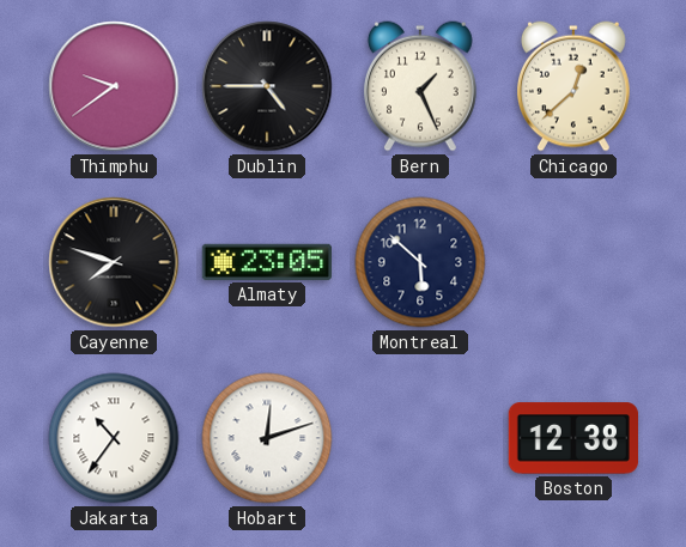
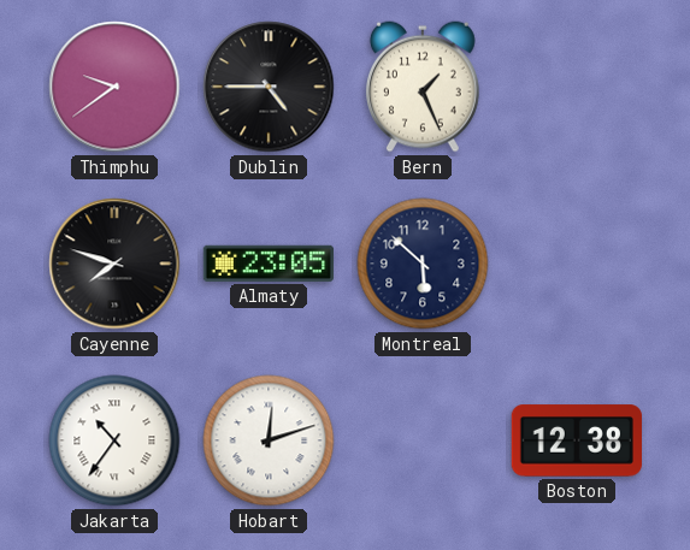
Chicago: 12:38 -> none
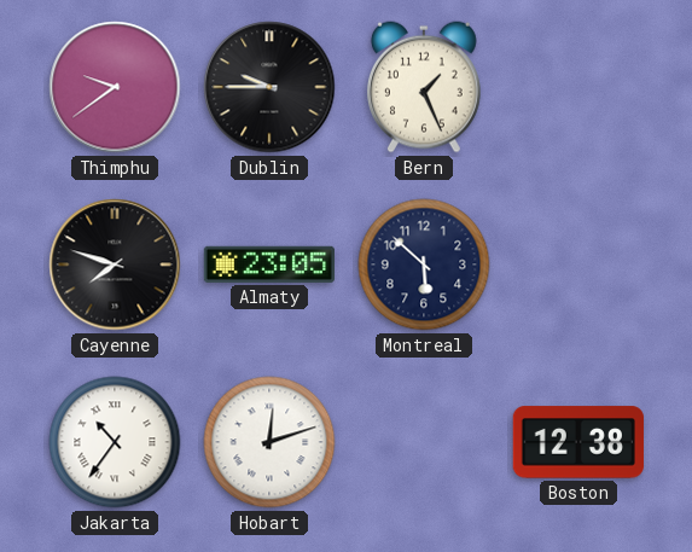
Dublin: 4:45 -> 9:45
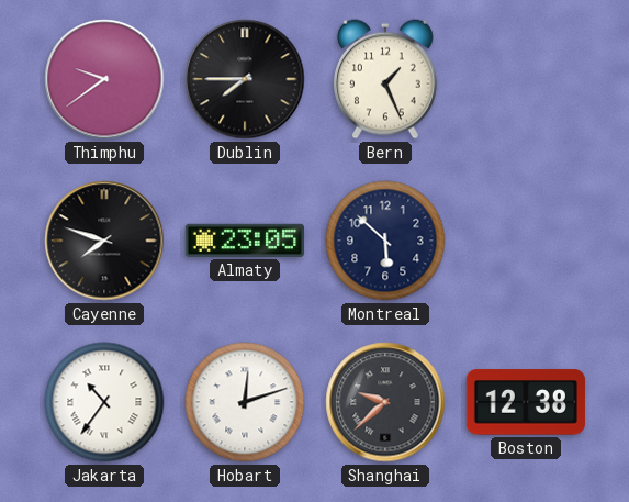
Dublin: 9:45 -> 7:45
Shanghai: none -> 9:38
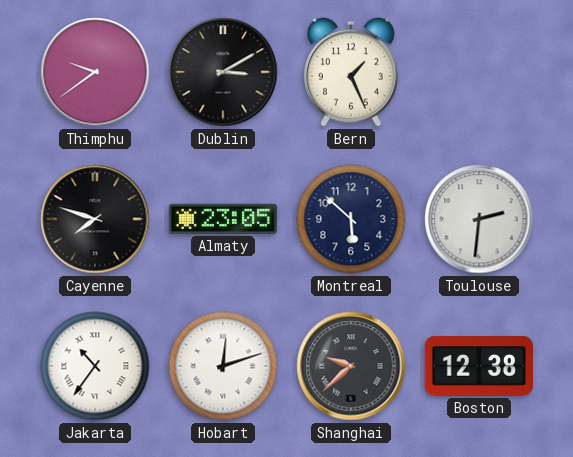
Dublin: 7:45 -> 3:10
Toulouse: none -> 2:31
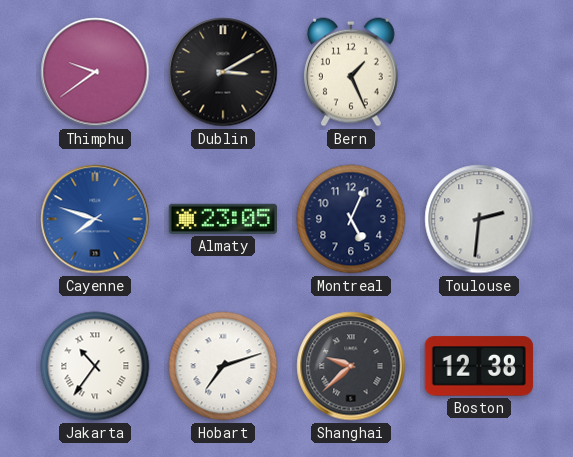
Cayenne dial: black -> blue
Montreal: 5:52 -> 5:04
Hobart: 12:12 -> 7:12
